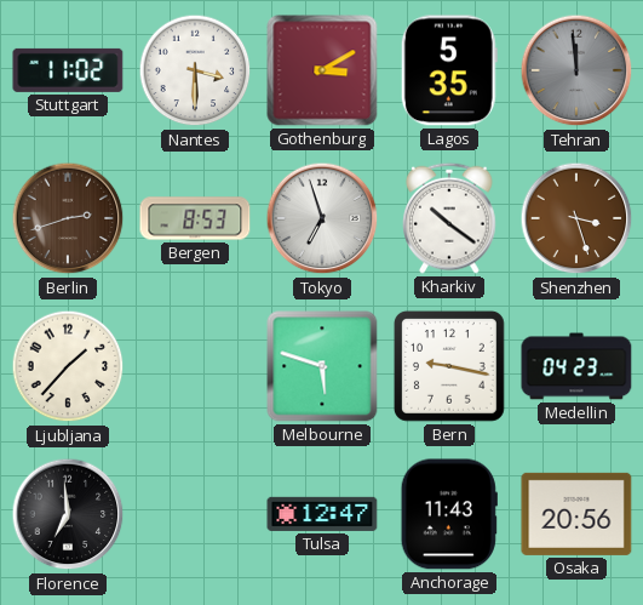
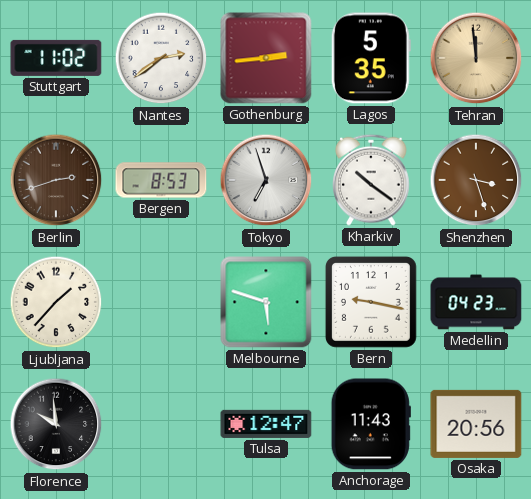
Nantes: 3:30 -> 2:39
Gothenburg: 3:10 -> 2:44
Tehran dial: grey -> champagne
Florence: 6:59 -> 9:59
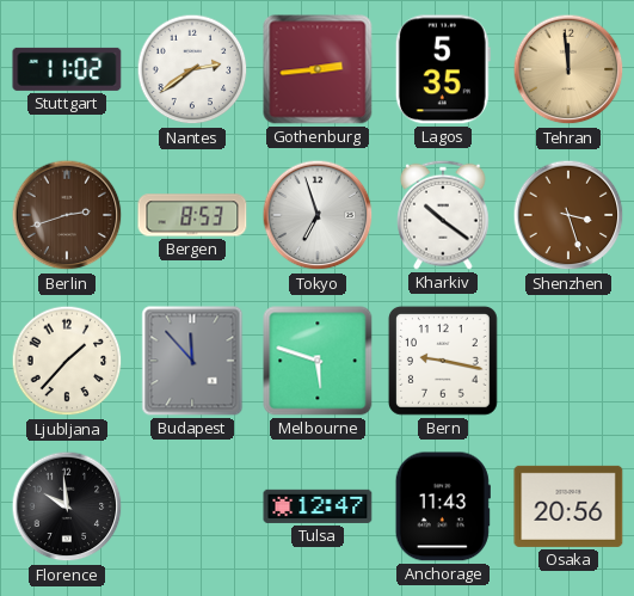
Budapest: none -> 11:53
Medellin: 04:23 -> none
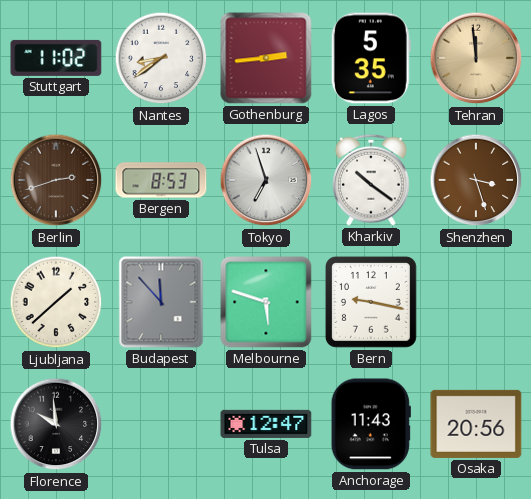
Nantes: 2:39 -> 8:39
Ljubljana: 1:37 -> 1:38
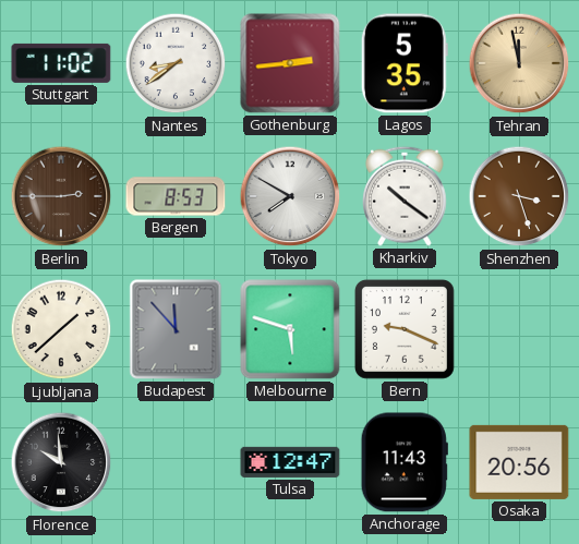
Tehran: 11:59 -> 11:58
Berlin: 2:42 -> 2:45
Tokyo: 6:57 -> 7:50
Bern: 9:17 -> 9:19
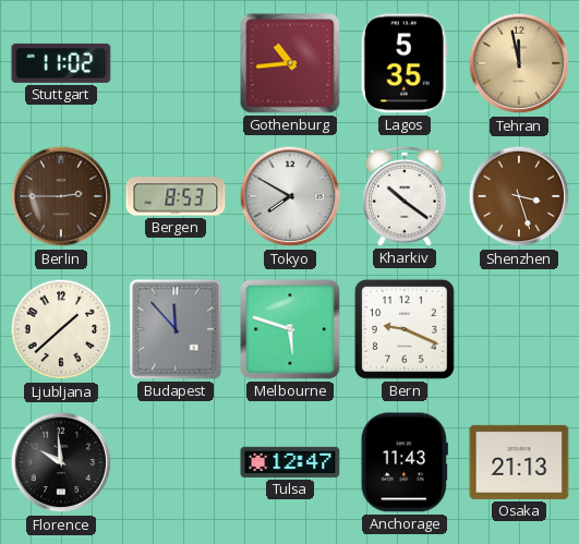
Nantes: 8:39 -> none
Gothenburg: 2:44 -> 10:44
Osaka: 20:56 -> 21:13
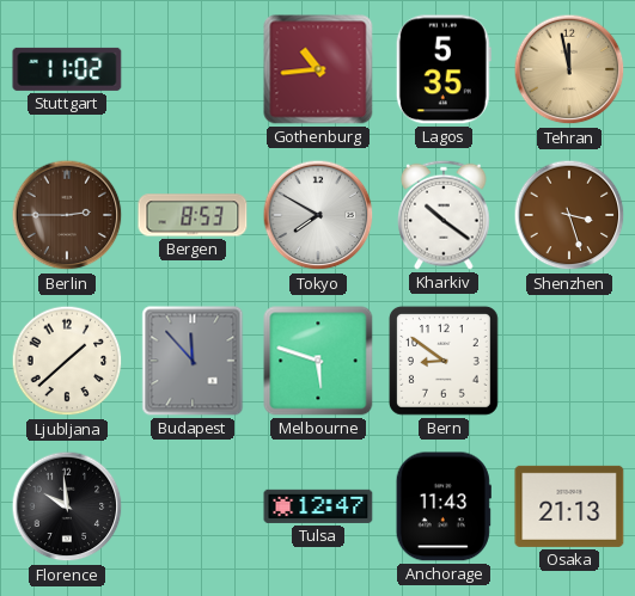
Bern: 9:19 -> 8:51
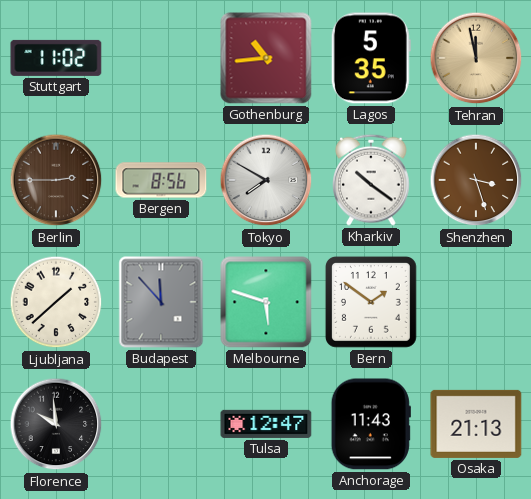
Bergen: 8:53 -> 8:56
Bern: 8:51 -> 1:51
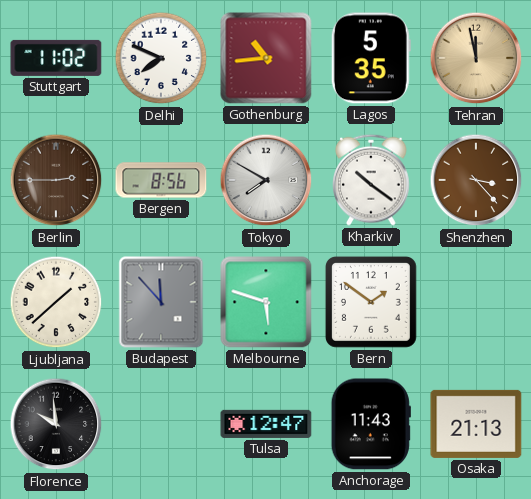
Delhi: none -> 7:49
Shenzhen: 3:27 -> 3:23
